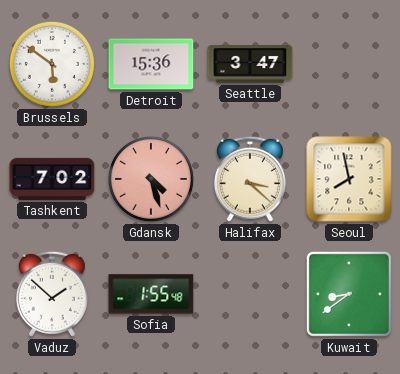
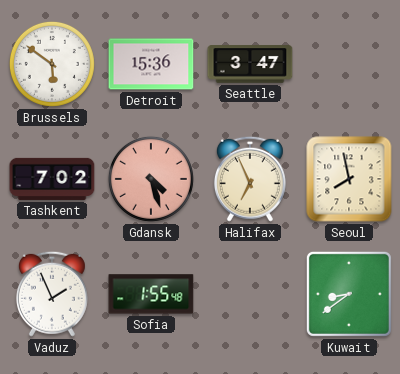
Halifax: 3:22 -> 6:56
Vaduz: 1:52 -> 1:56
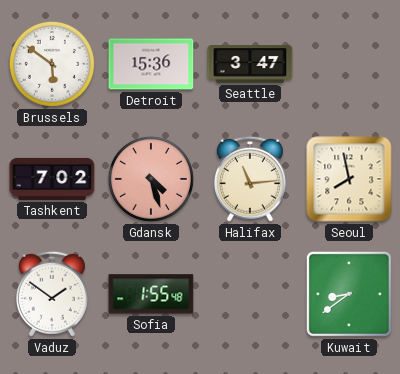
Halifax: 6:56 -> 11:14
Vaduz: 1:56 -> 1:51
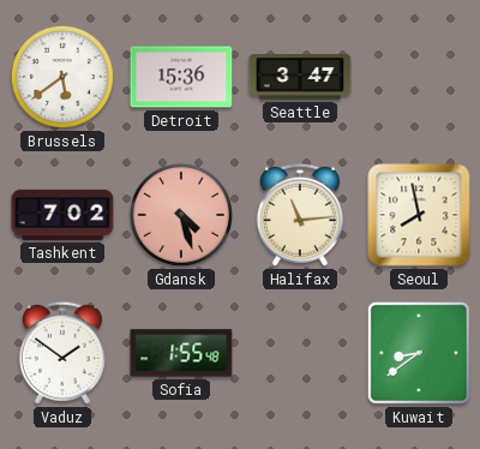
Brussels: 5:51 -> 5:39
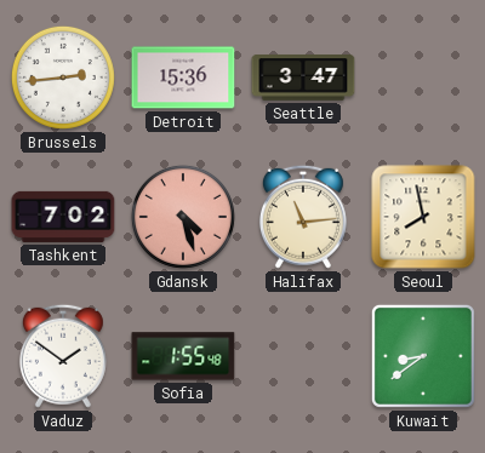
Brussels: 5:39 -> 2:44
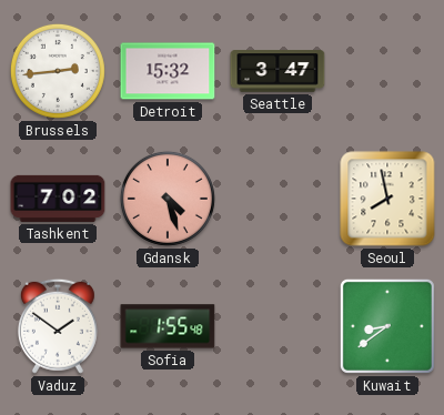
Detroit: 15:36 -> 15:32
Halifax: 11:14 -> none
